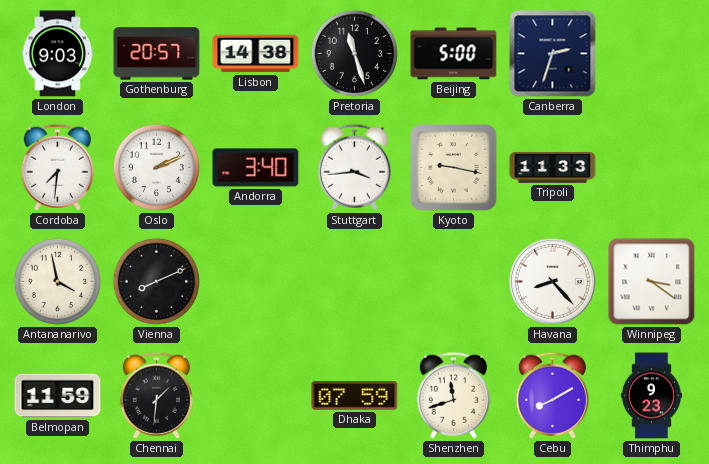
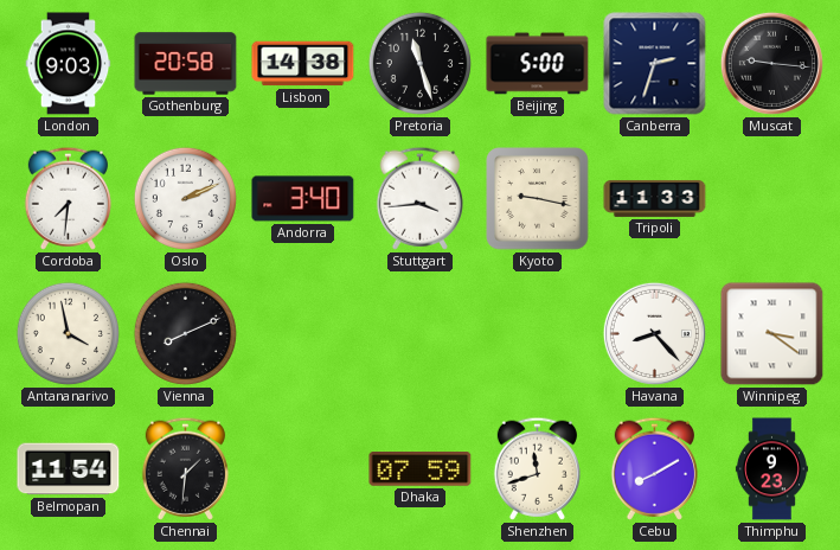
Gothenburg: 20:57 -> 20:58
Muscat: none -> 9:16
Belmopan: 11:59 -> 11:54
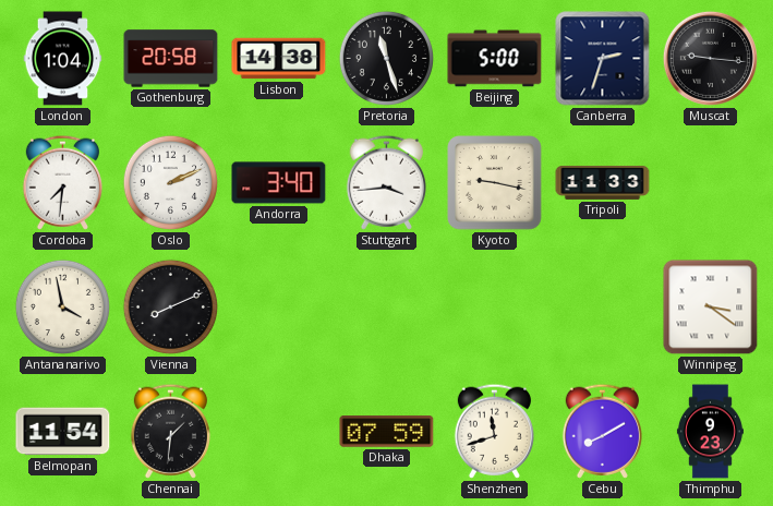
London: 9:03 -> 1:04
Havana: 8:23 -> none
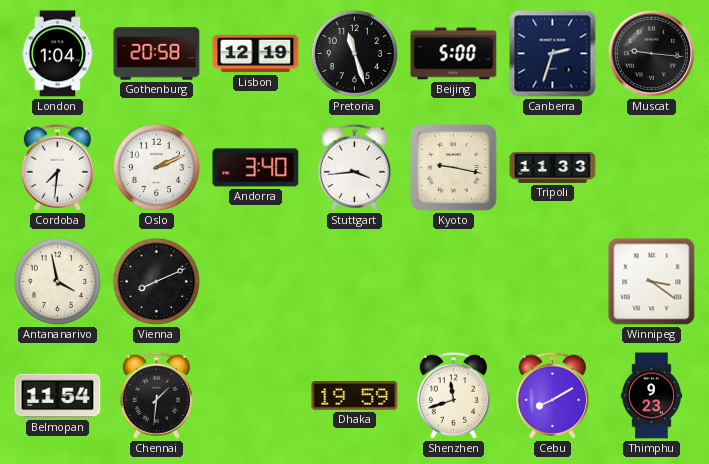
Lisbon: 14:38 -> 12:19
Dhaka: 07:59 -> 19:59
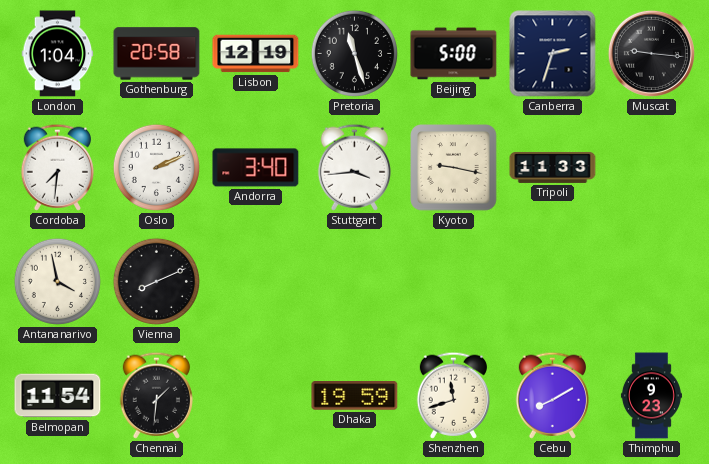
Winnipeg: 3:21 -> none
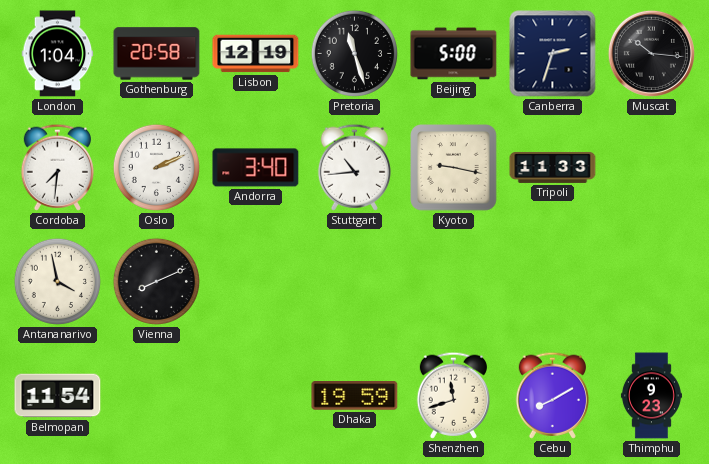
Muscat: 9:16 -> 10:16
Stuttgart: 3:44 -> 10:44
Chennai: 1:31 -> none
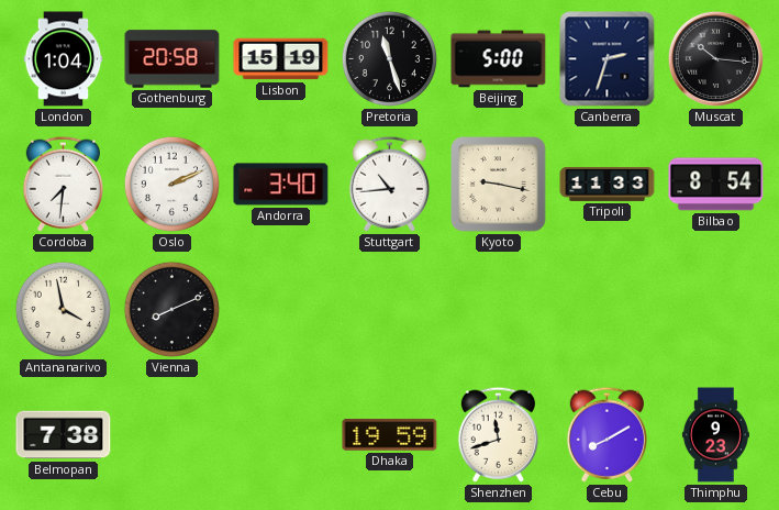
Lisbon: 12:19 -> 15:19
Bilbao: none -> 8:54
Belmopan: 11:54 -> 7:38
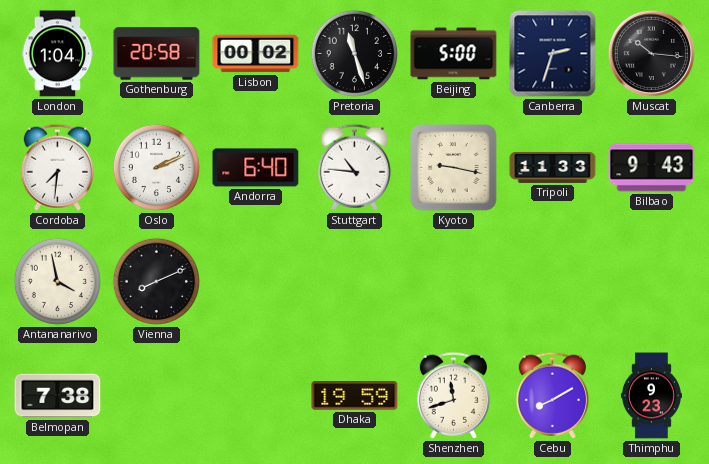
Lisbon: 15:19 -> 00:02
Andorra: 3:40 -> 6:40
Stuttgart: 10:44 -> 10:46
Bilbao: 8:54 -> 9:43
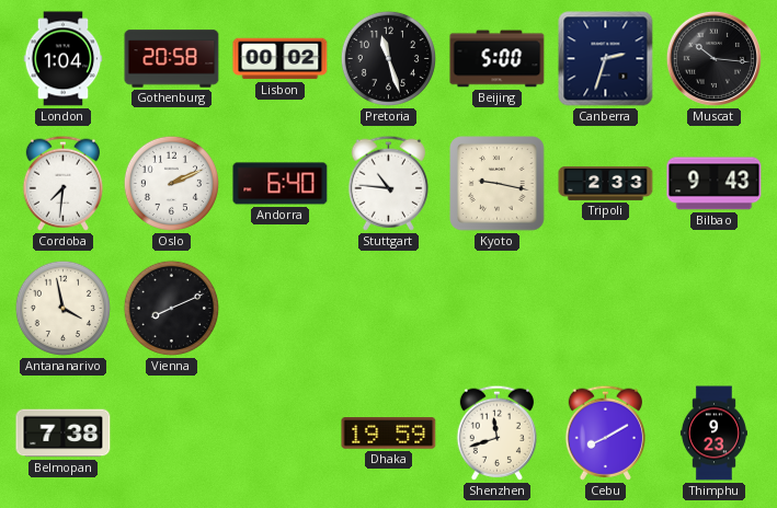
Tripoli: 11:33 -> 2:33
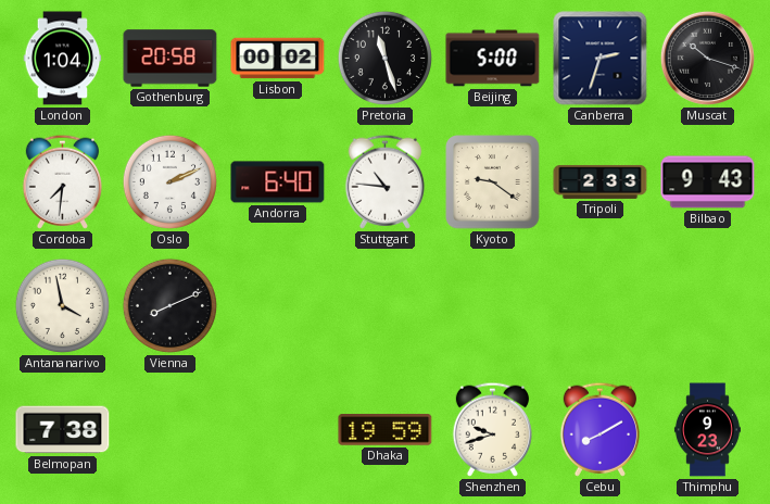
Muscat: 10:16 -> 10:18
Kyoto: 9:17 -> 9:21
Shenzhen: 11:42 -> 9:42
